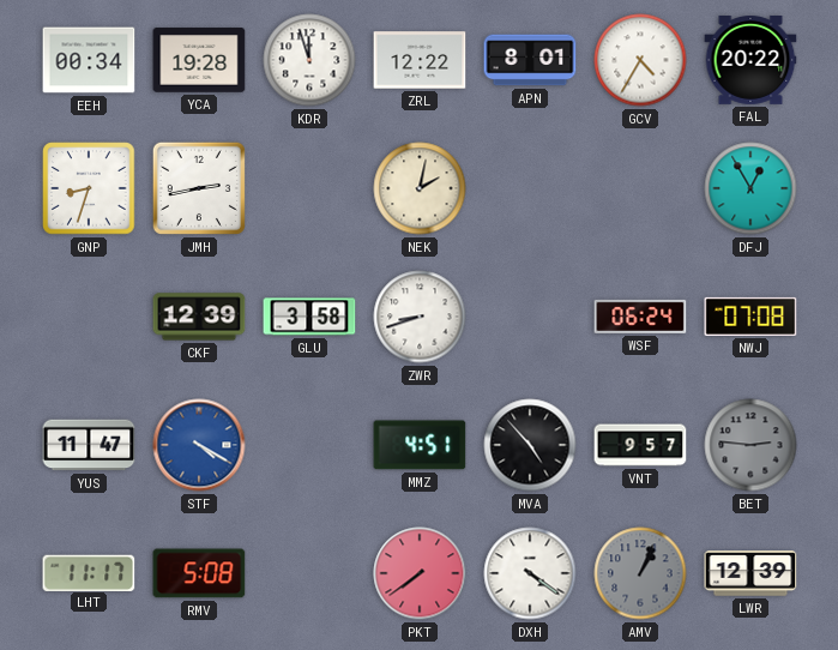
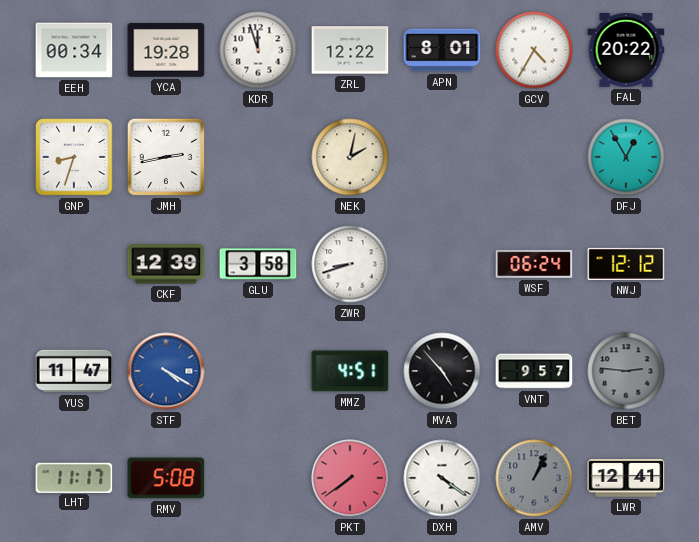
NWJ: 07:08 -> 12:12
LWR: 12:39 -> 12:41
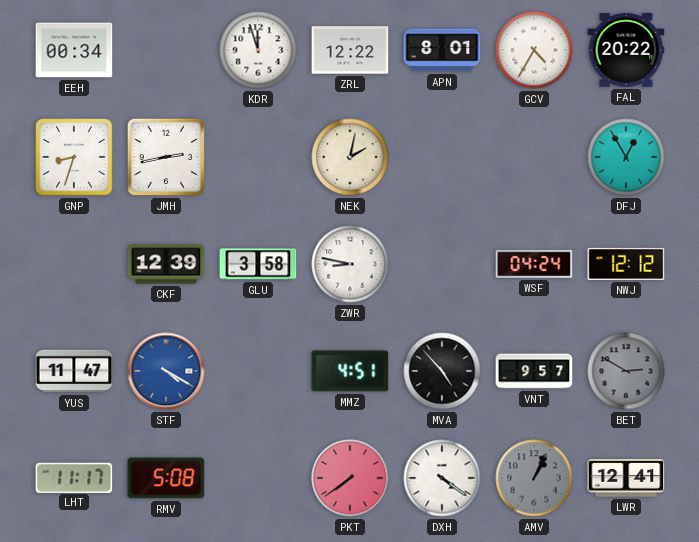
YCA: 19:28 -> none
ZWR: 8:42 -> 8:47
WSF: 06:24 -> 04:24
BET: 2:46 -> 2:50
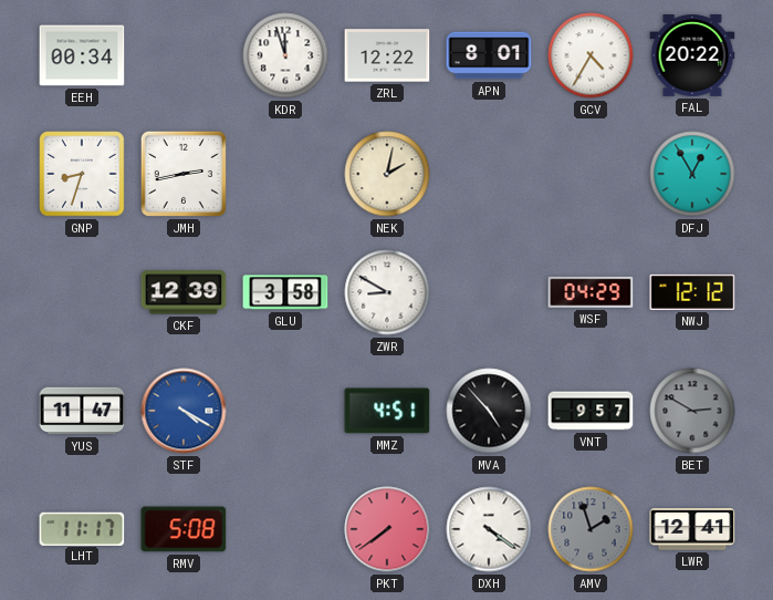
ZWR: 8:47 -> 8:50
WSF: 04:24 -> 04:29
AMV: 1:04 -> 1:57
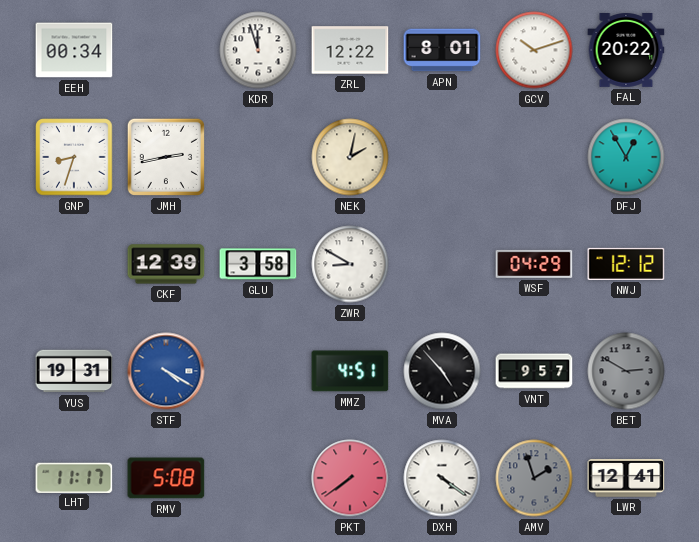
GCV: 4:35 -> 10:12
YUS: 11:47 -> 19:31
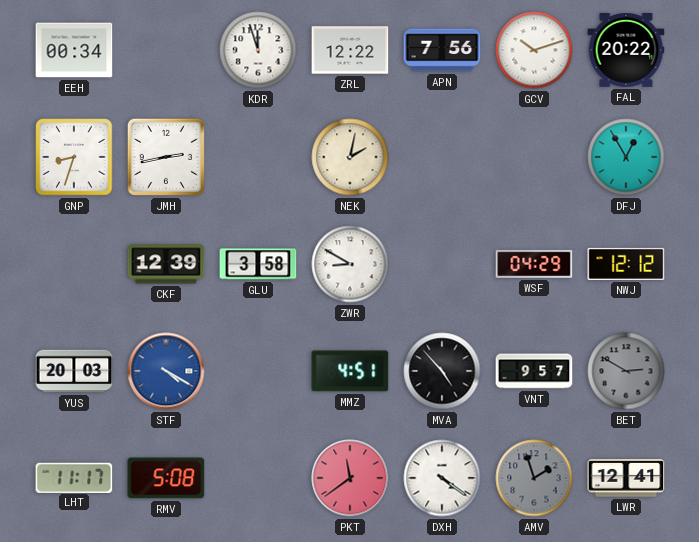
APN: 8:01 -> 7:56
YUS: 19:31 -> 20:03
PKT: 7:39 -> 11:39
